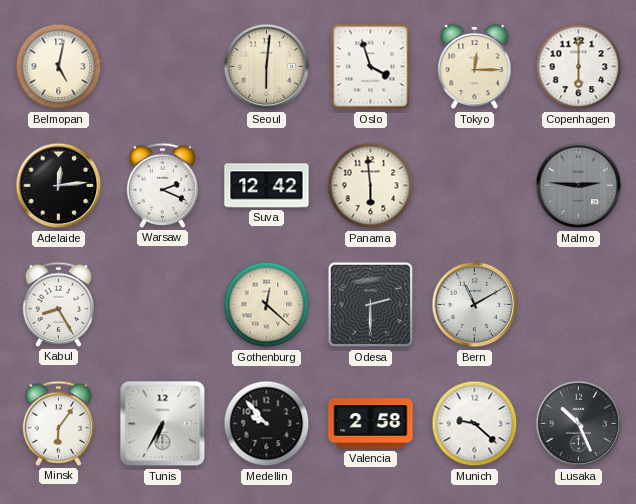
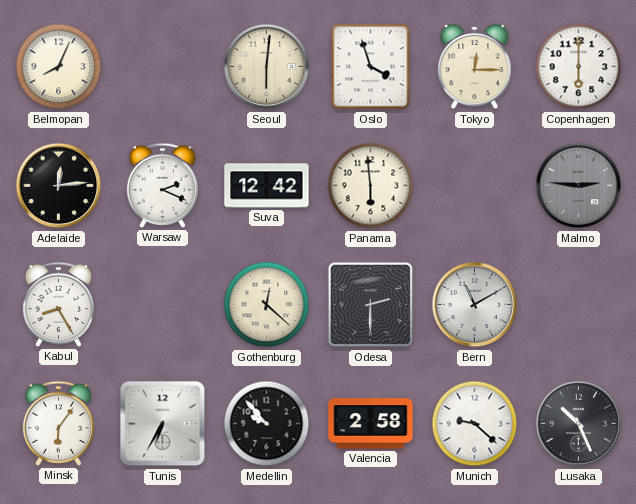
Belmopan: 5:02 -> 8:04
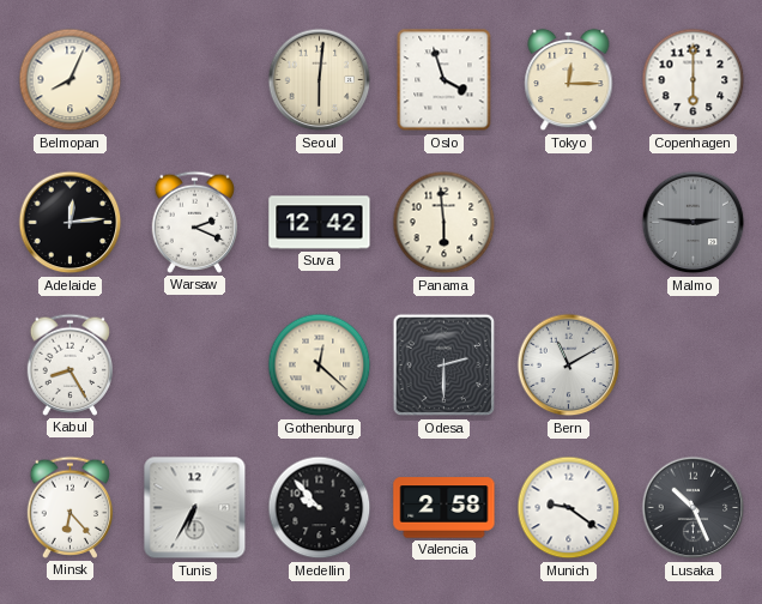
Minsk: 6:06 -> 6:23
Munich: 9:22 -> 9:21
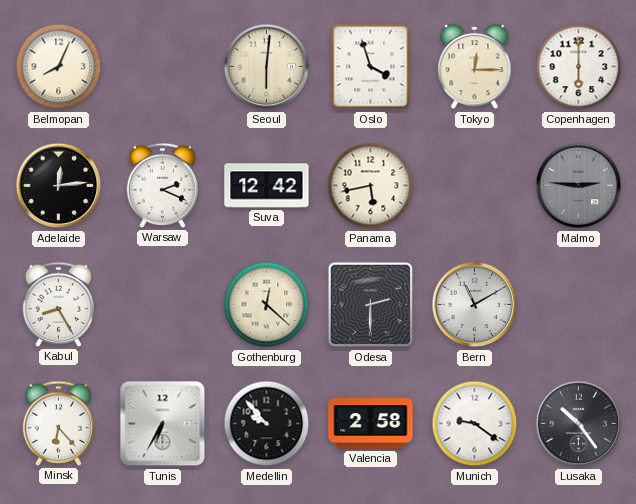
Panama: 5:59 -> 5:43
Lusaka: 10:26 -> 10:24
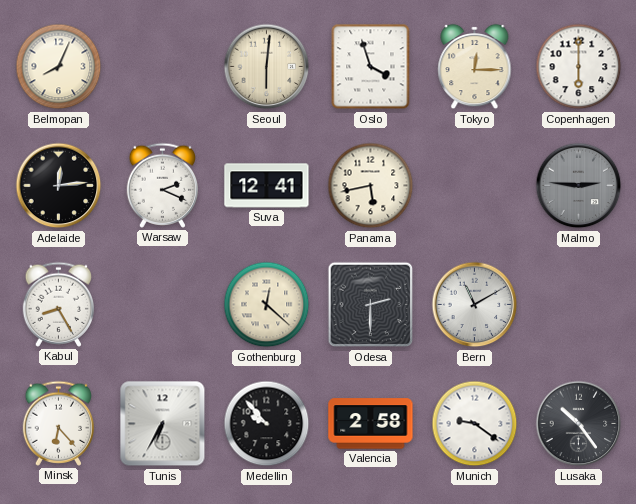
Suva: 12:42 -> 12:41
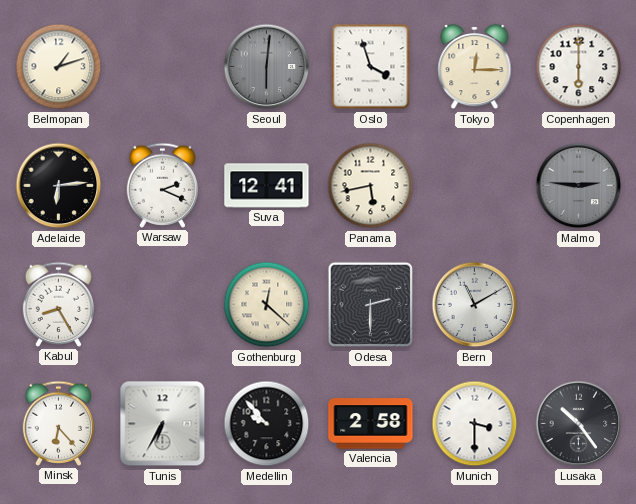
Belmopan: 8:04 -> 1:12
Seoul dial: cream -> grey
Adelaide: 12:14 -> 6:14
Munich: 9:21 -> 3:30
